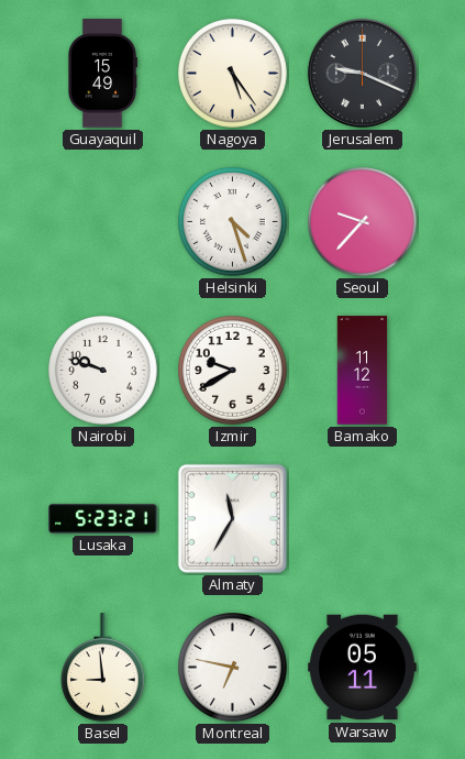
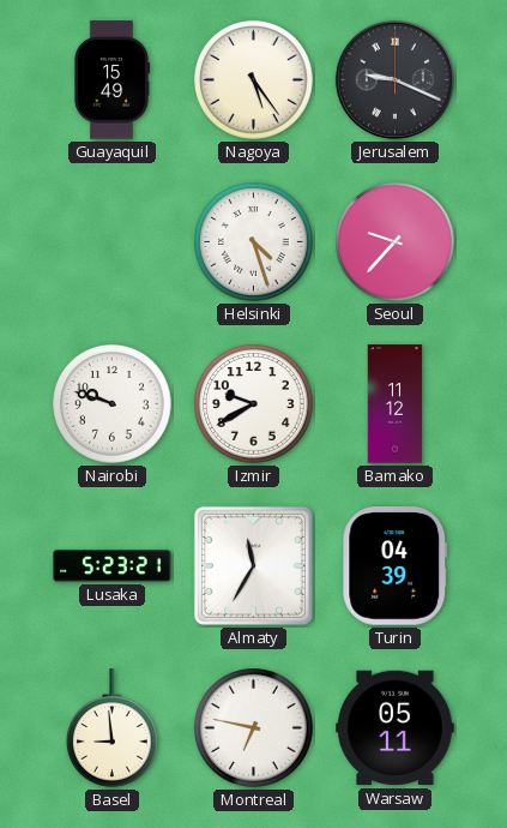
Turin: none -> 04:39
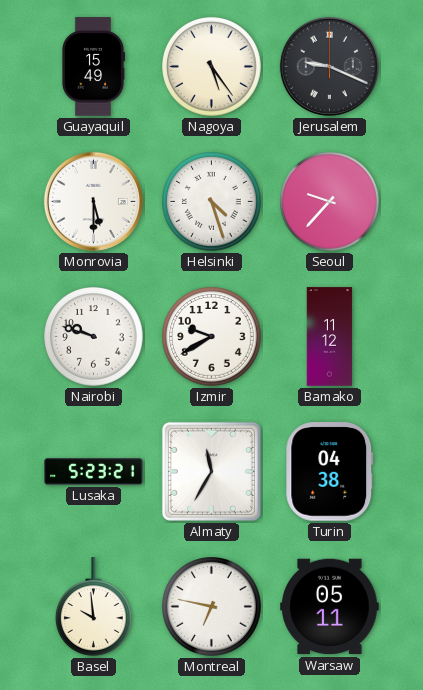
Monrovia: none -> 5:30
Turin: 04:39 -> 04:38
Basel: 8:59 -> 9:59
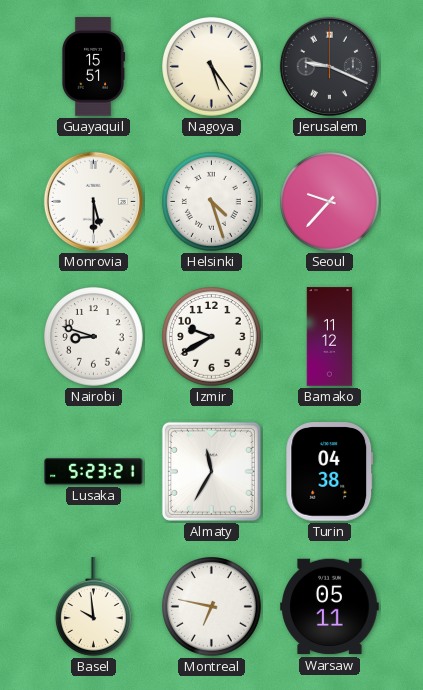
Guayaquil: 15:49 -> 15:51
Nairobi: 9:48 -> 8:48
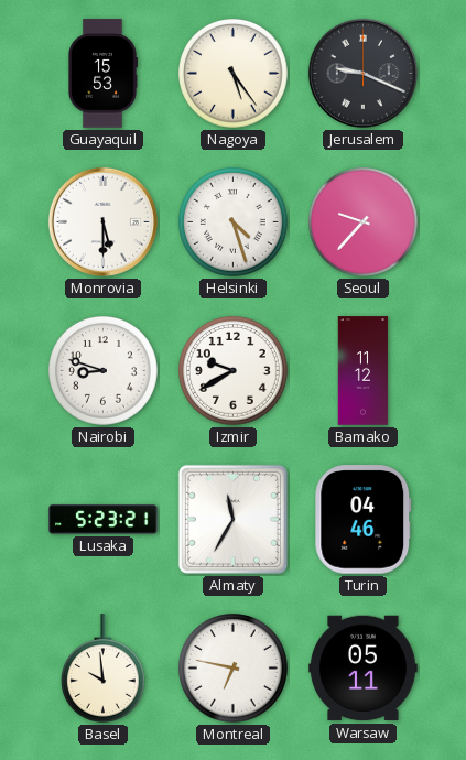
Guayaquil: 15:51 -> 15:53
Turin: 04:38 -> 04:46
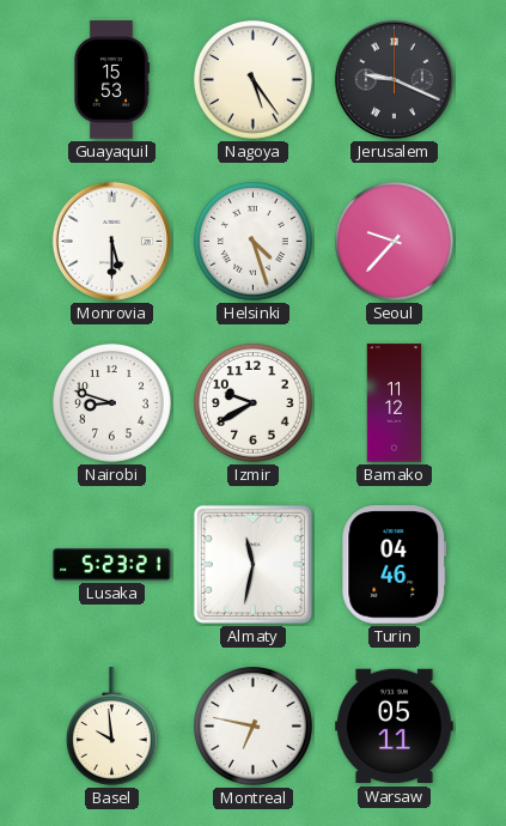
Almaty: 11:35 -> 11:32
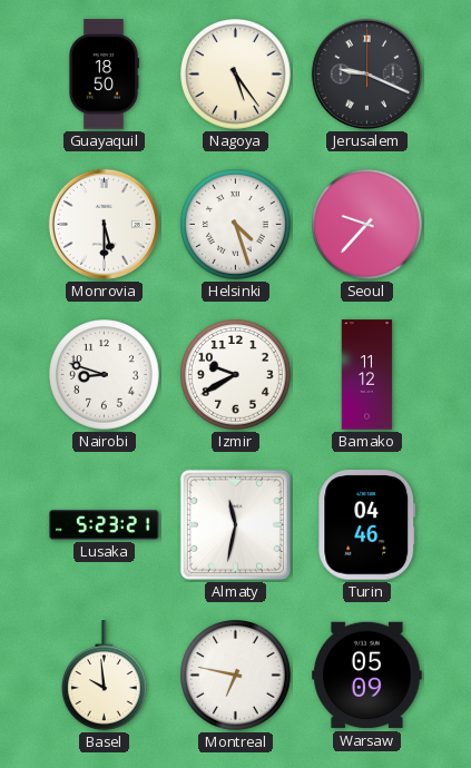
Guayaquil: 15:53 -> 18:50
Warsaw: 05:11 -> 05:09
